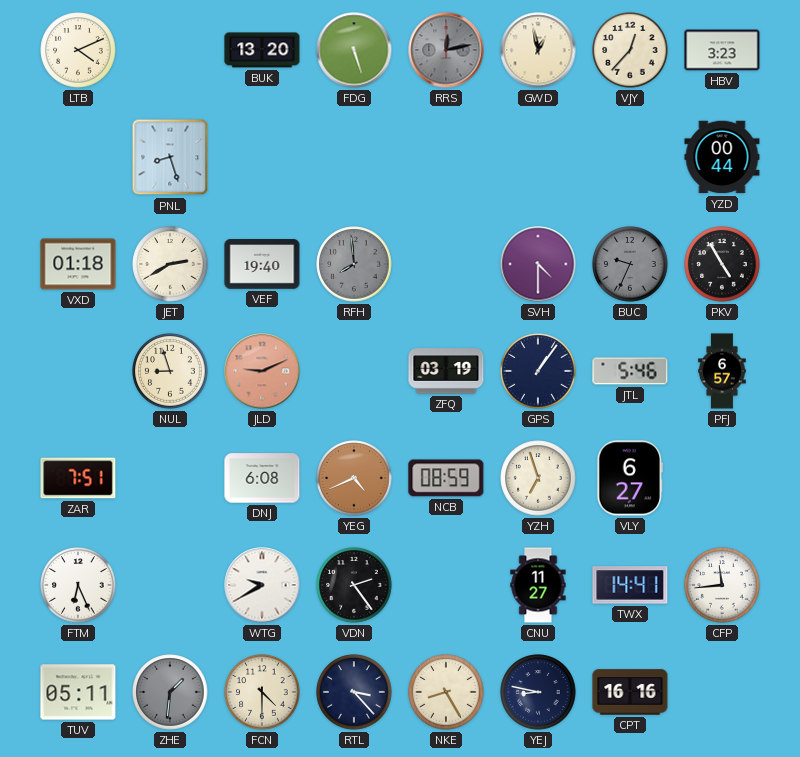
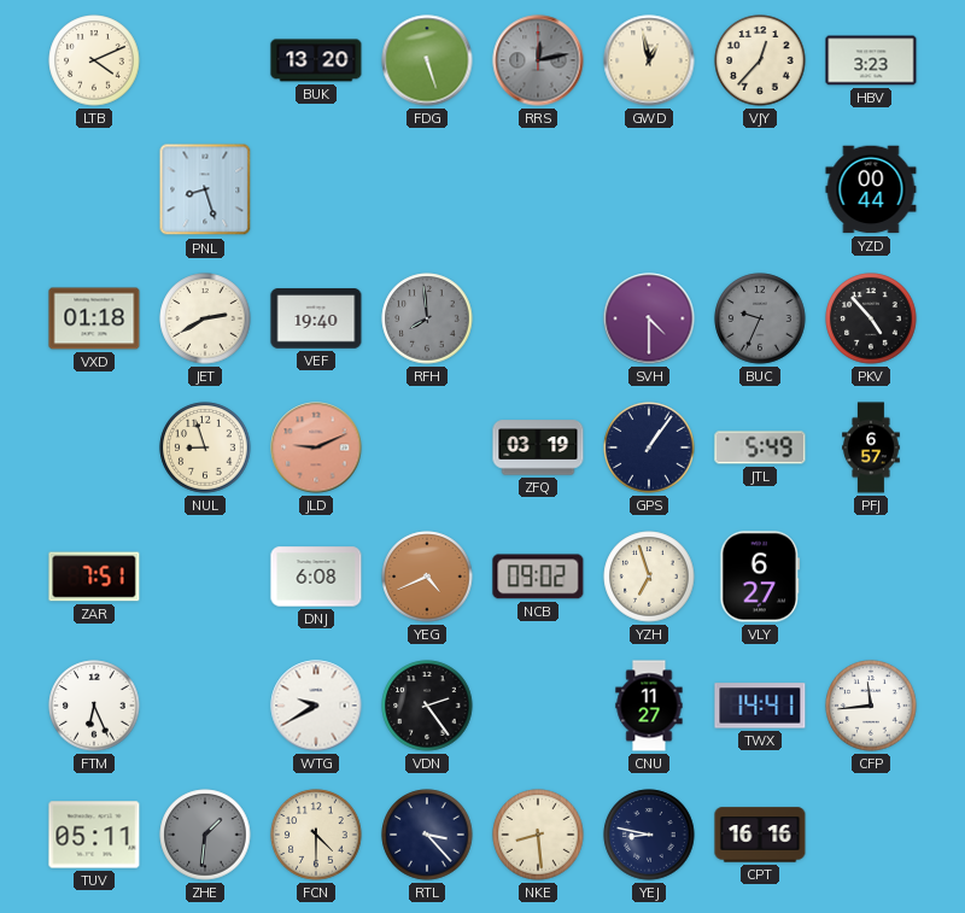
PKV: 4:55 -> 4:53
JTL: 5:46 -> 5:49
NCB: 08:59 -> 09:02
NKE: 8:25 -> 8:29
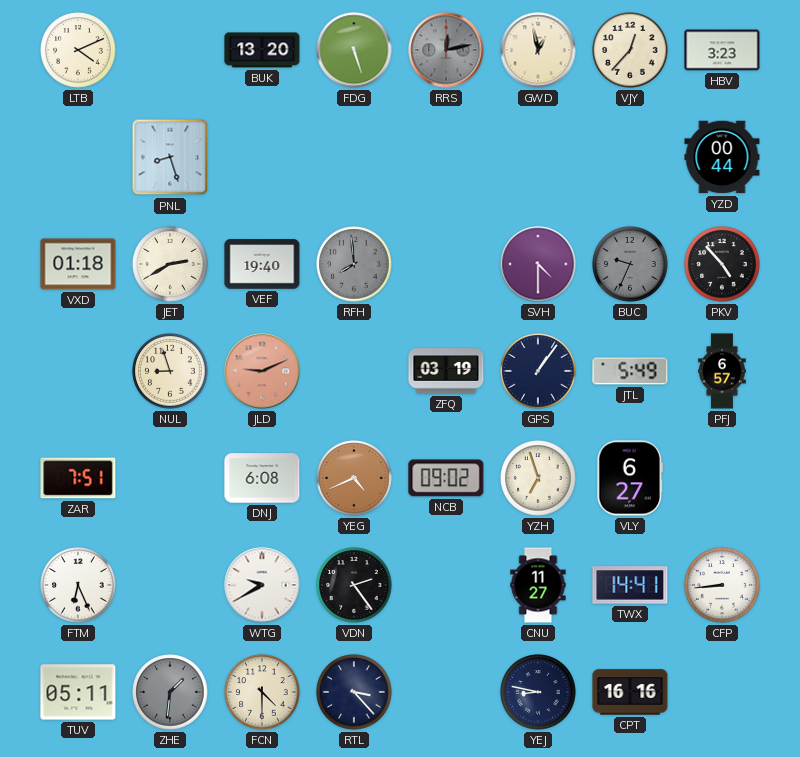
CFP: 11:44 -> 8:44
NKE: 8:29 -> none
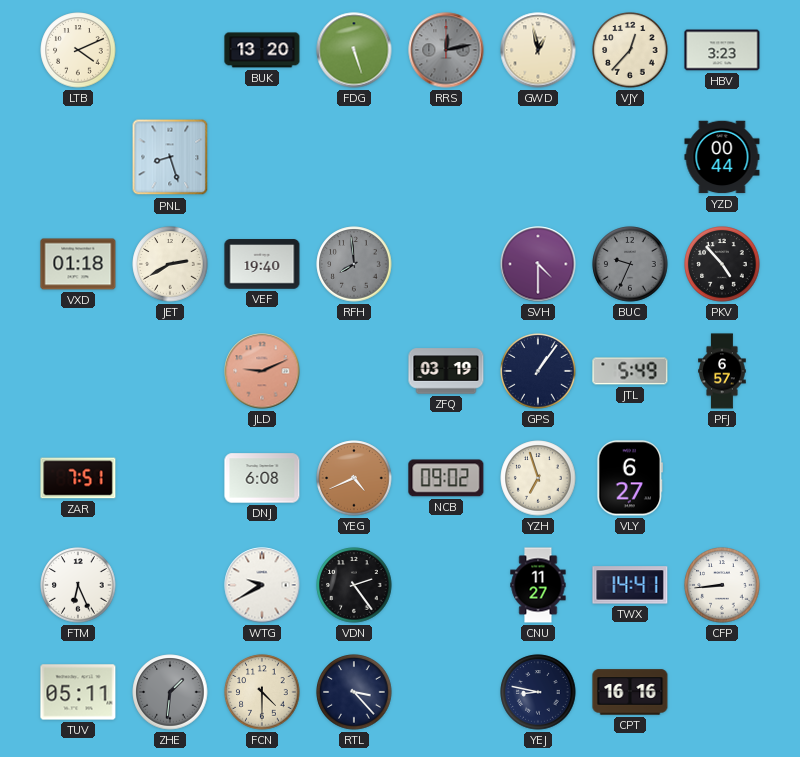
NUL: 8:57 -> none
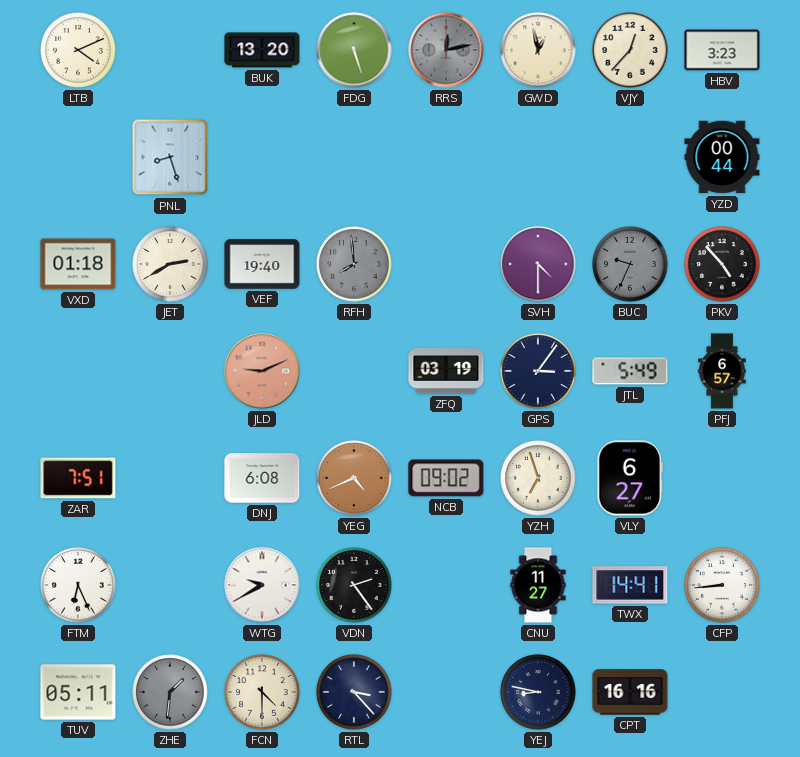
GPS: 1:06 -> 3:06
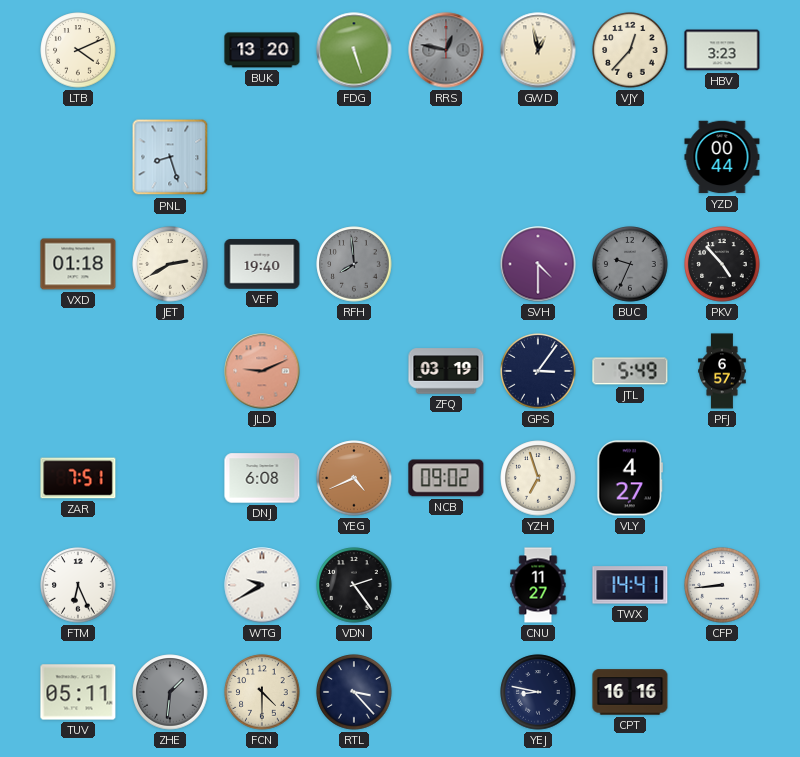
RRS: 12:13 -> 12:47
VLY: 6:27 -> 4:27
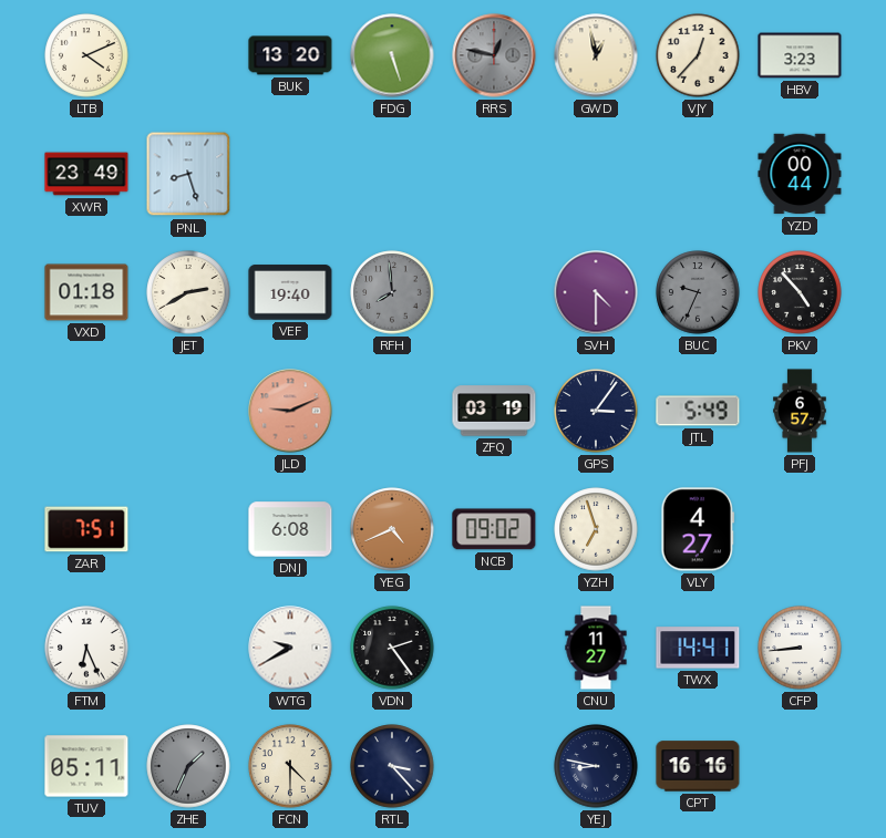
XWR: none -> 23:49
ZHE: 1:31 -> 1:34
